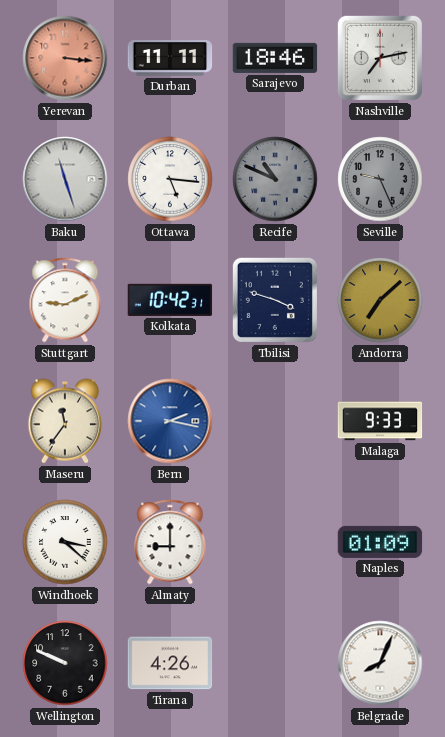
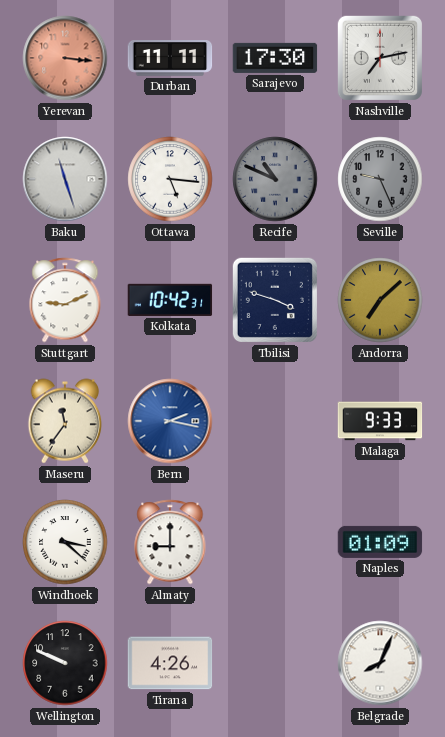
Sarajevo: 18:46 -> 17:30
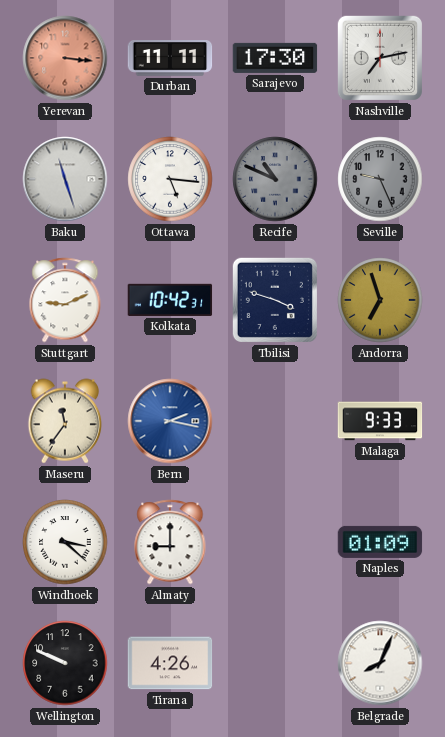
Andorra: 7:08 -> 6:57
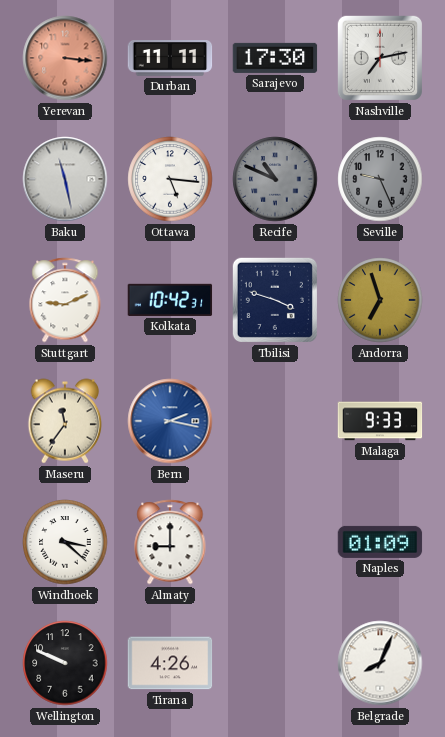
Baku: 11:27 -> 11:28
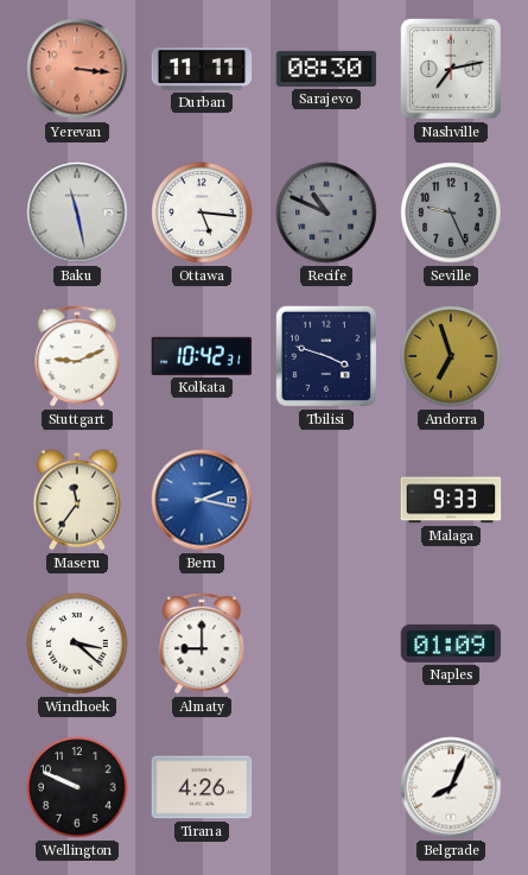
Sarajevo: 17:30 -> 08:30
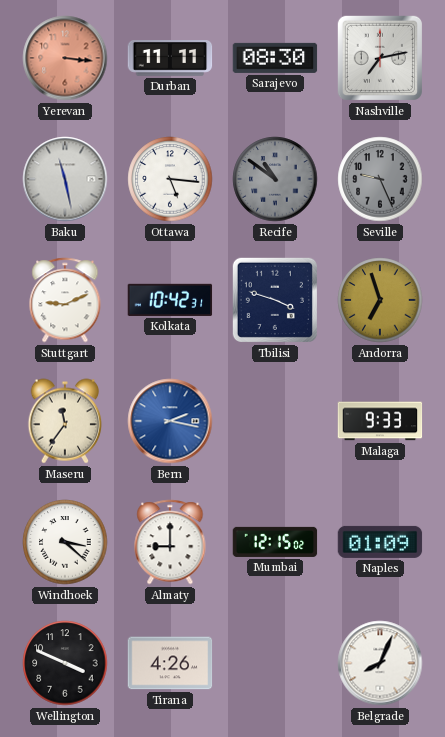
Recife: 10:49 -> 10:51
Mumbai: none -> 12:15
Wellington: 9:49 -> 3:49
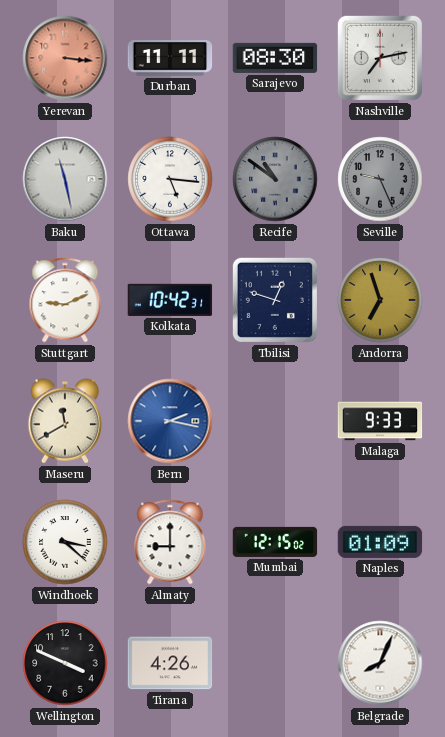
Tbilisi: 3:48 -> 12:48
Maseru: 11:36 -> 11:40
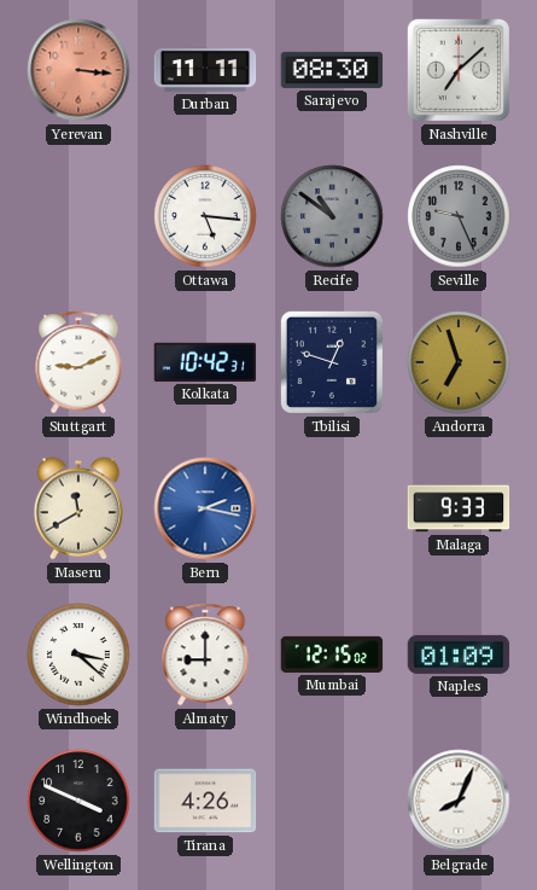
Nashville: 7:13 -> 7:08
Baku: 11:28 -> none
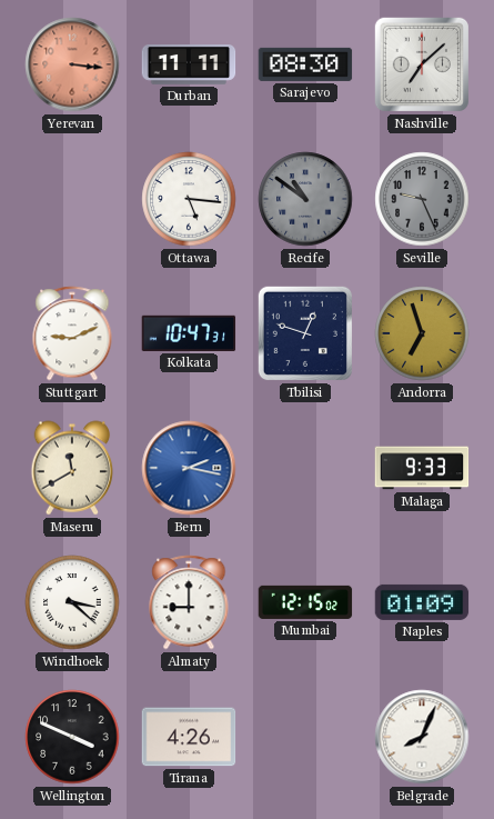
Kolkata: 10:42 -> 10:47
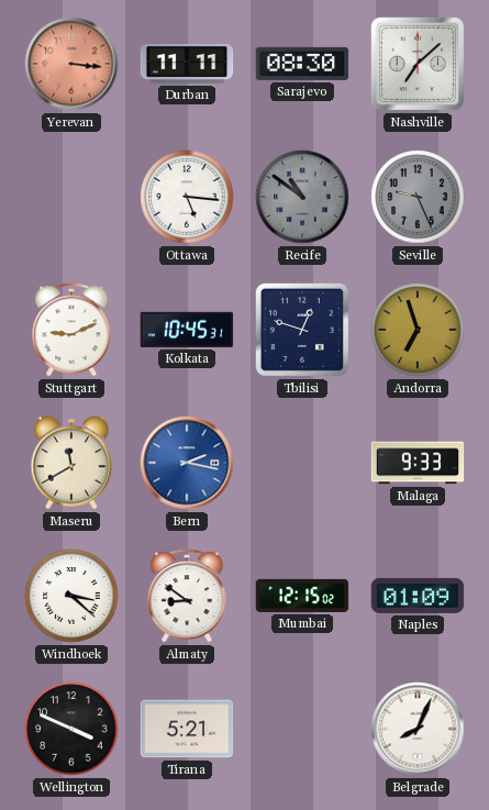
Kolkata: 10:47 -> 10:45
Almaty: 9:00 -> 8:51
Tirana: 4:26 -> 5:21
